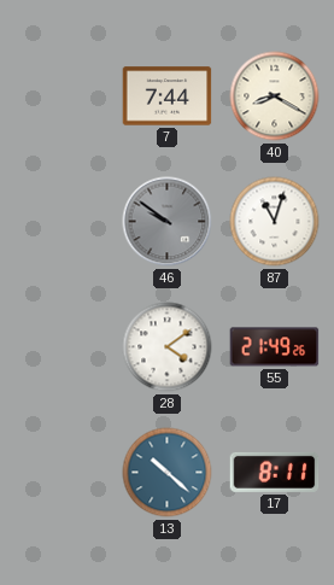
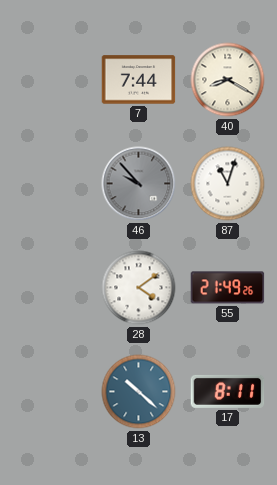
46: 9:51 -> 9:53
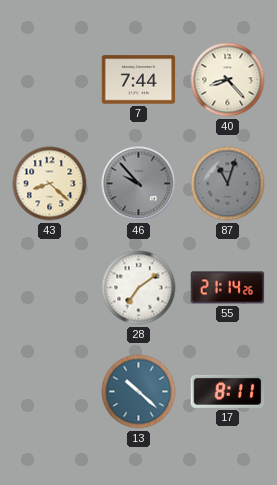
40: 8:20 -> 8:23
43: none -> 8:22
87 dial: white -> grey
28: 4:09 -> 7:09
55: 21:49 -> 21:14
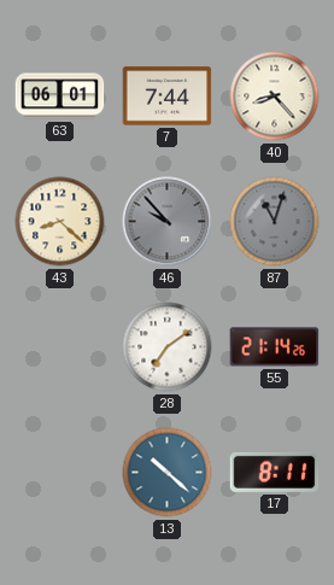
63: none -> 06:01
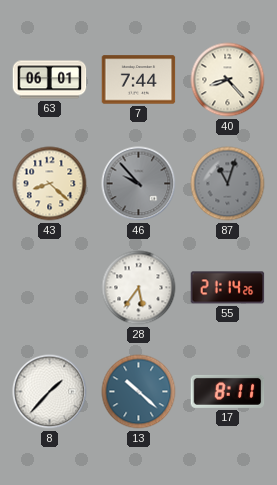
28: 7:09 -> 5:36
8: none -> 1:37
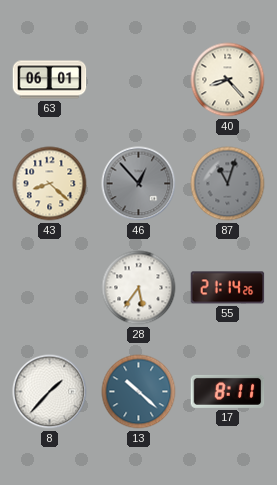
7: 7:44 -> none
46: 9:53 -> 12:53
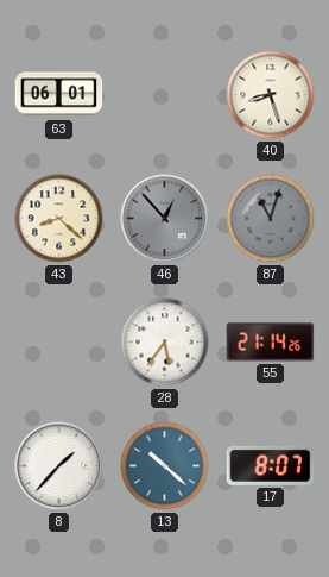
40: 8:23 -> 8:27
17: 8:11 -> 8:07
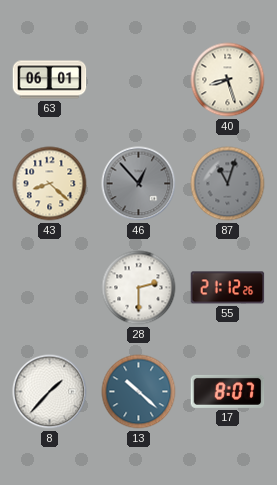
28: 5:36 -> 2:30
55: 21:14 -> 21:12
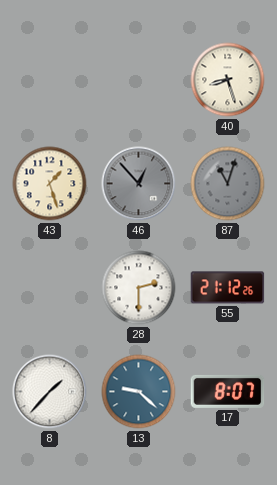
63: 06:01 -> none
43: 8:22 -> 1:27
13: 10:22 -> 9:22
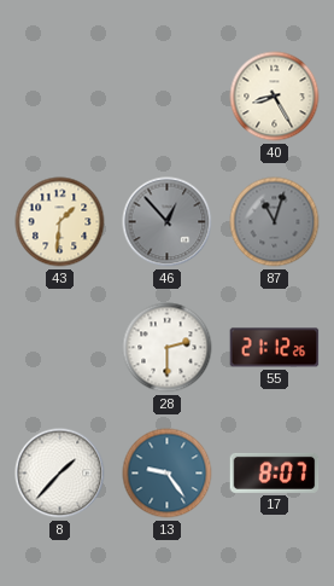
40: 8:27 -> 8:25
43: 1:27 -> 1:31
13: 9:22 -> 9:24
